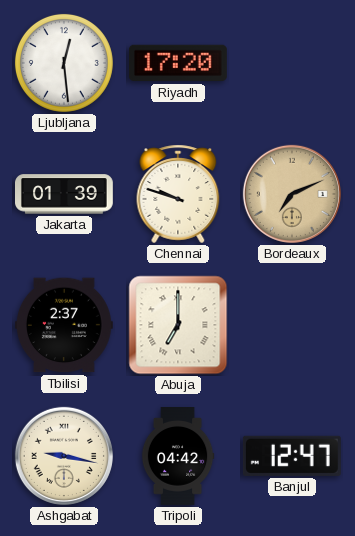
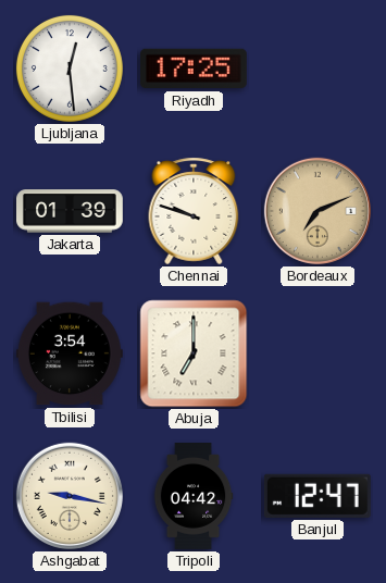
Riyadh: 17:20 -> 17:25
Tbilisi: 2:37 -> 3:54
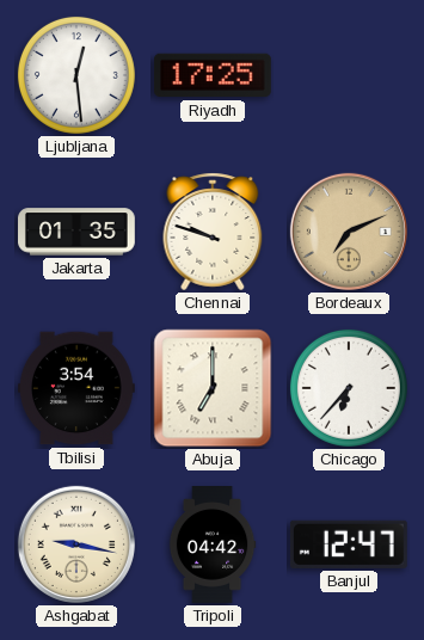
Jakarta: 01:39 -> 01:35
Chicago: none -> 6:37
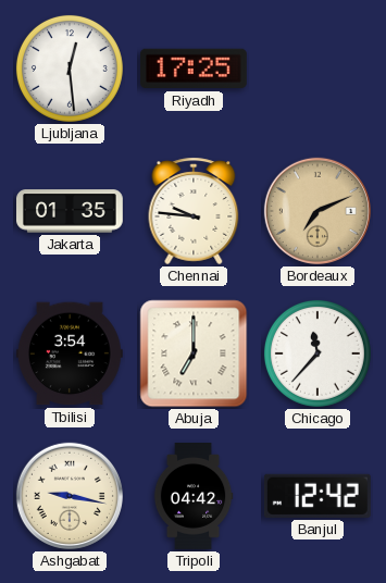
Chennai: 9:48 -> 9:46
Chicago: 6:37 -> 11:37
Banjul: 12:47 -> 12:42
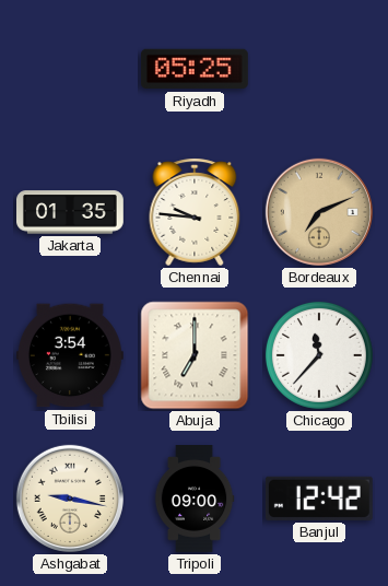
Ljubljana: 12:29 -> none
Riyadh: 17:25 -> 05:25
Tripoli: 04:42 -> 09:00
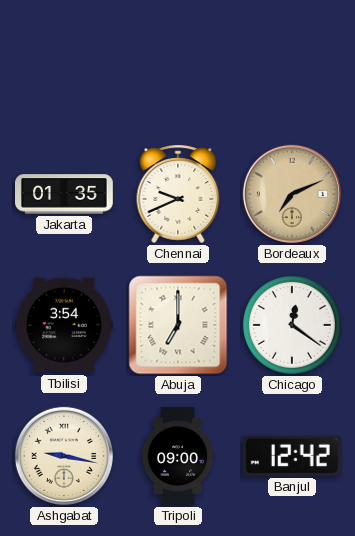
Riyadh: 05:25 -> none
Chennai: 9:46 -> 9:41
Chicago: 11:37 -> 12:21
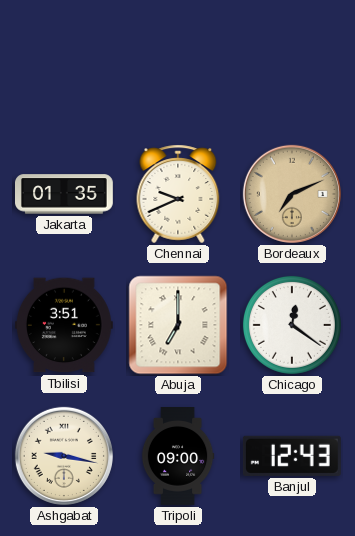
Tbilisi: 3:54 -> 3:51
Banjul: 12:42 -> 12:43
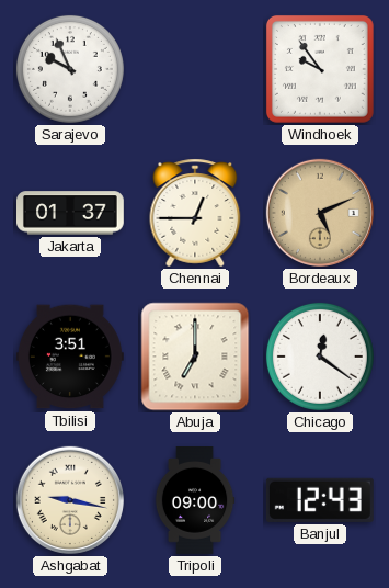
Sarajevo: none -> 9:56
Windhoek: none -> 9:54
Jakarta: 01:35 -> 01:37
Chennai: 9:41 -> 12:45
Bordeaux: 7:11 -> 5:11
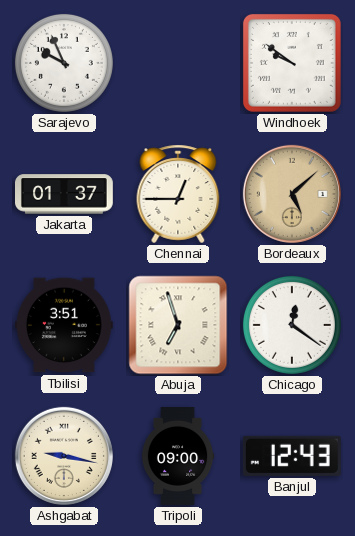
Windhoek: 9:54 -> 9:51
Bordeaux: 5:11 -> 5:08
Abuja: 7:00 -> 6:57
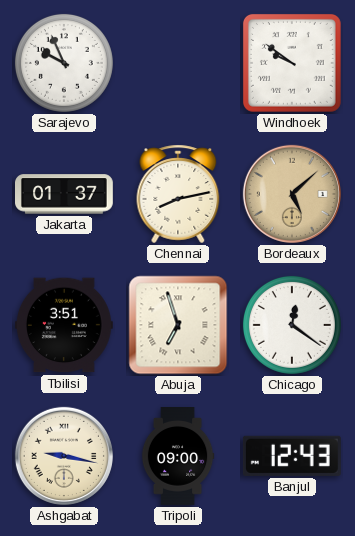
Chennai: 12:45 -> 8:13
